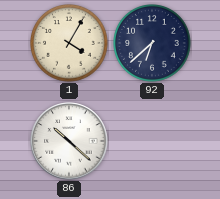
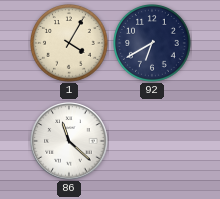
92: 6:38 -> 6:40
86: 10:22 -> 11:22
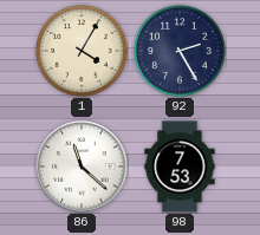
92: 6:40 -> 2:25
98: none -> 7:53
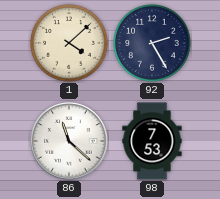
1: 4:05 -> 4:08
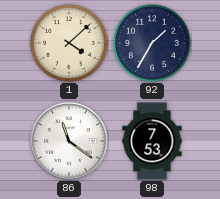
92: 2:25 -> 1:35
86: 11:22 -> 11:21
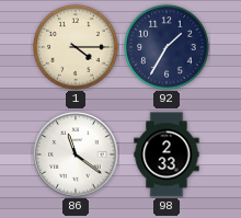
1: 4:08 -> 4:15
98: 7:53 -> 2:33
